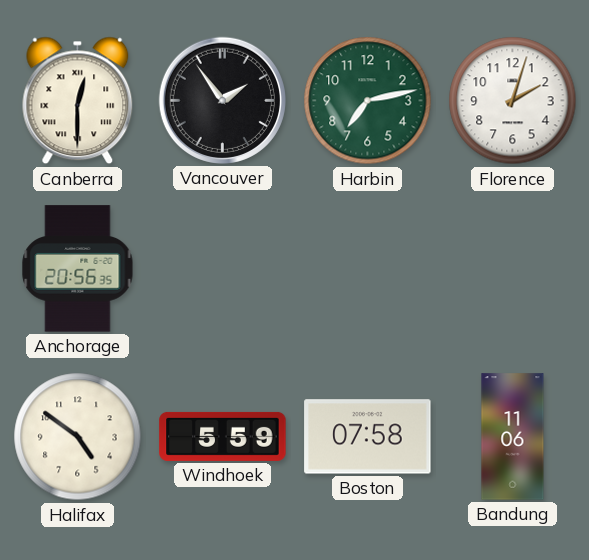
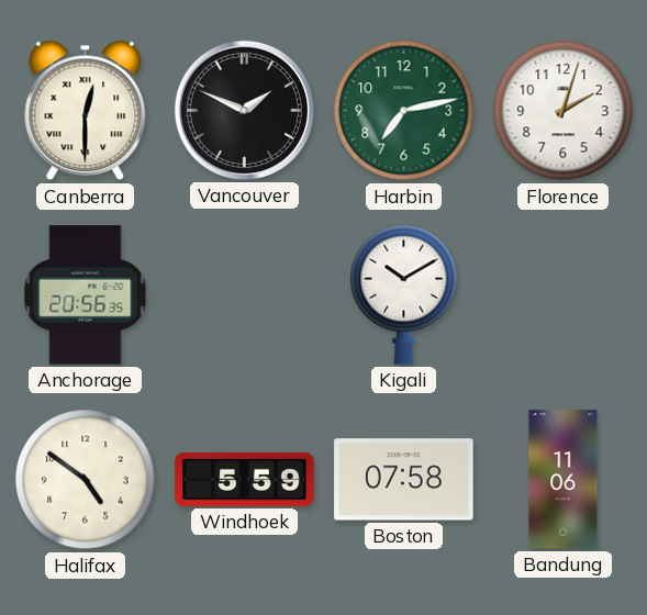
Vancouver: 1:54 -> 1:49
Kigali: none -> 10:10
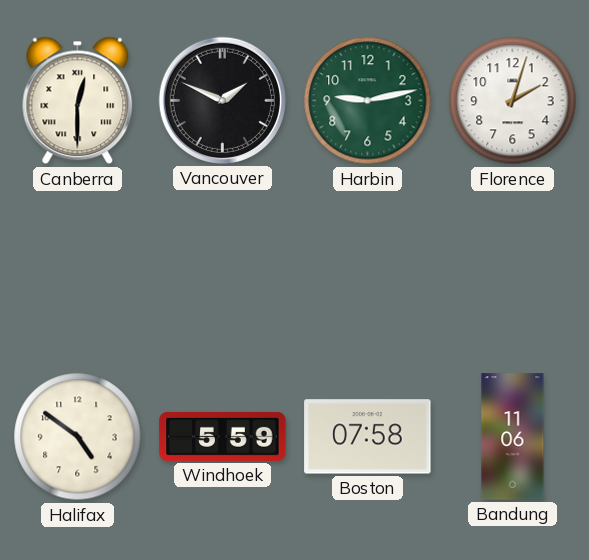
Harbin: 7:13 -> 9:13
Anchorage: 20:56 -> none
Kigali: 10:10 -> none
